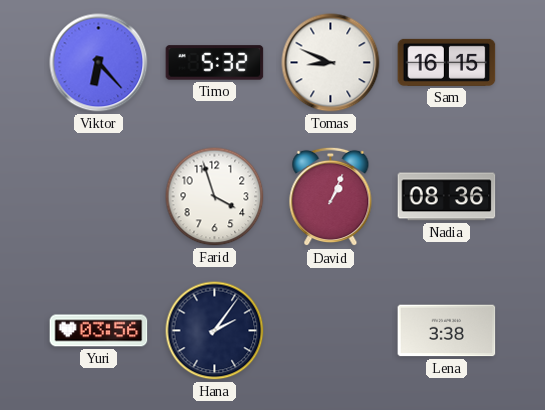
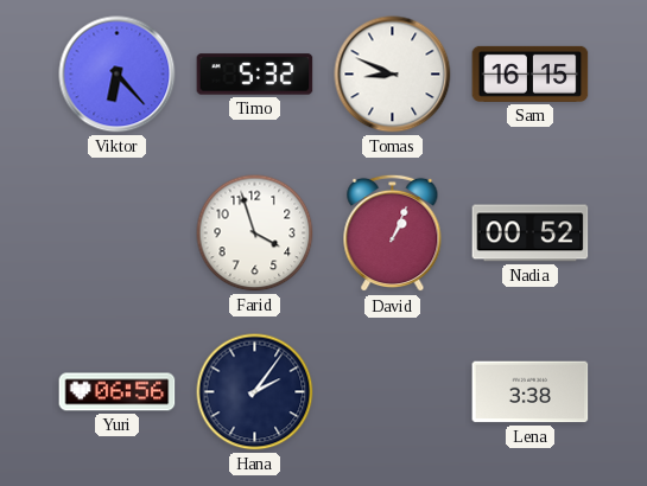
Nadia: 08:36 -> 00:52
Yuri: 03:56 -> 06:56
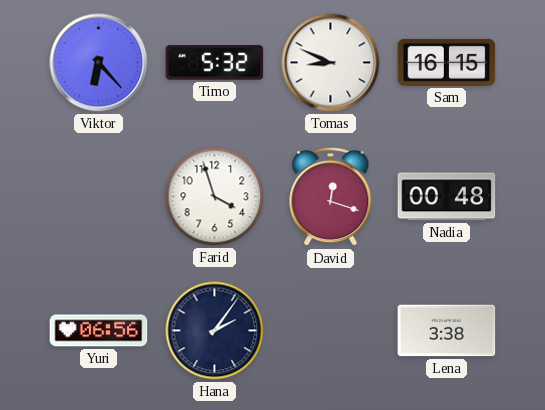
David: 1:04 -> 12:18
Nadia: 00:52 -> 00:48
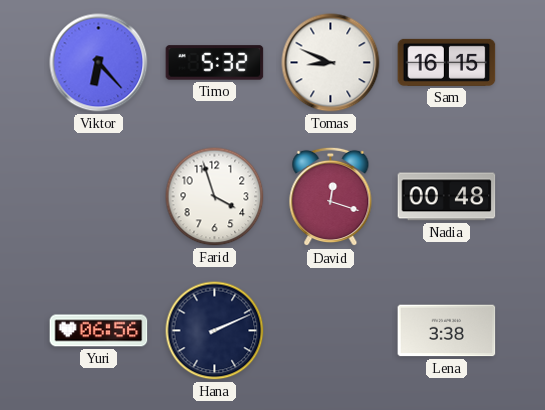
Hana: 2:06 -> 2:11
